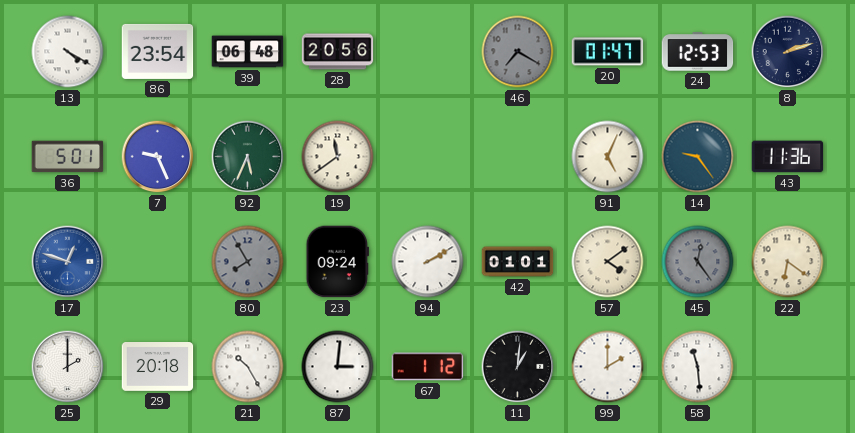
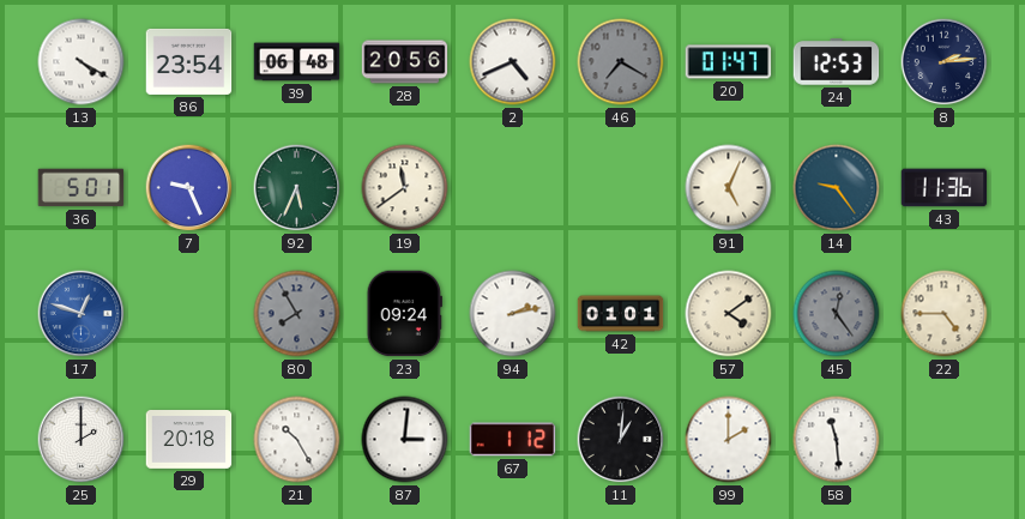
2: none -> 4:41
8: 2:12 -> 2:14
94: 2:10 -> 2:13
22: 6:21 -> 4:45
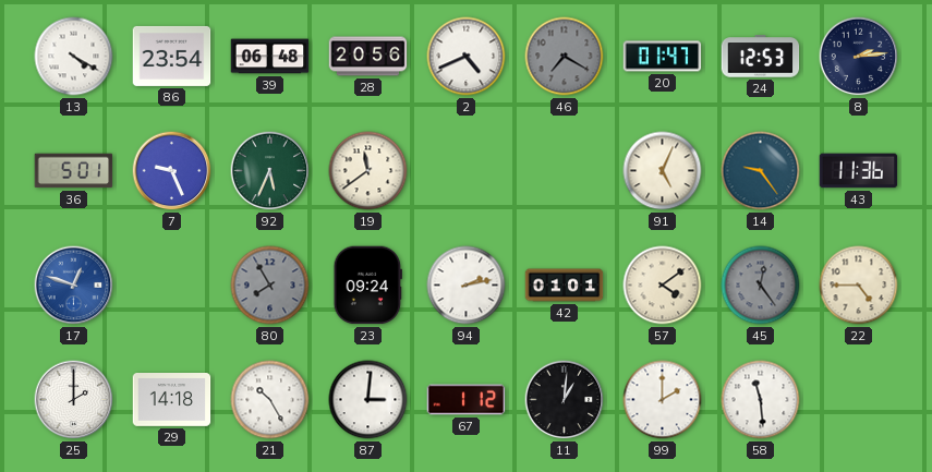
29: 20:18 -> 14:18
